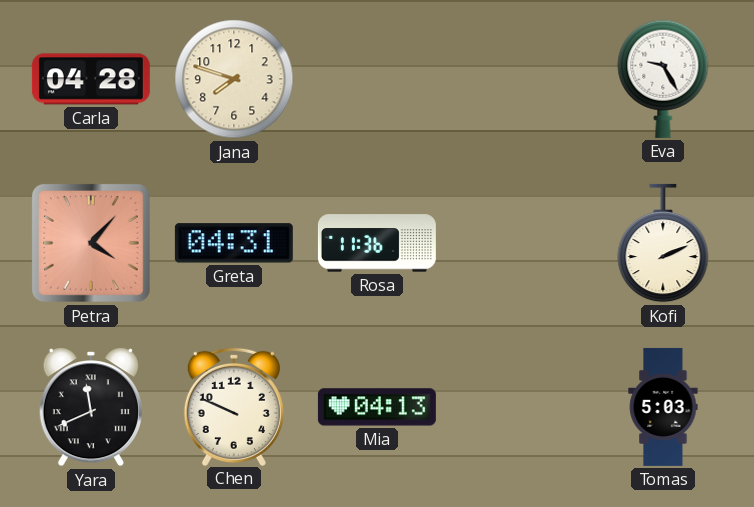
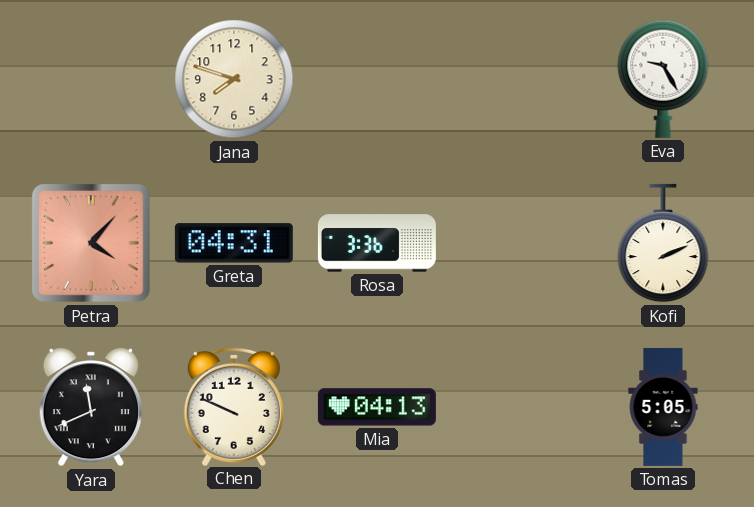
Carla: 04:28 -> none
Rosa: 11:36 -> 3:36
Tomas: 5:03 -> 5:05
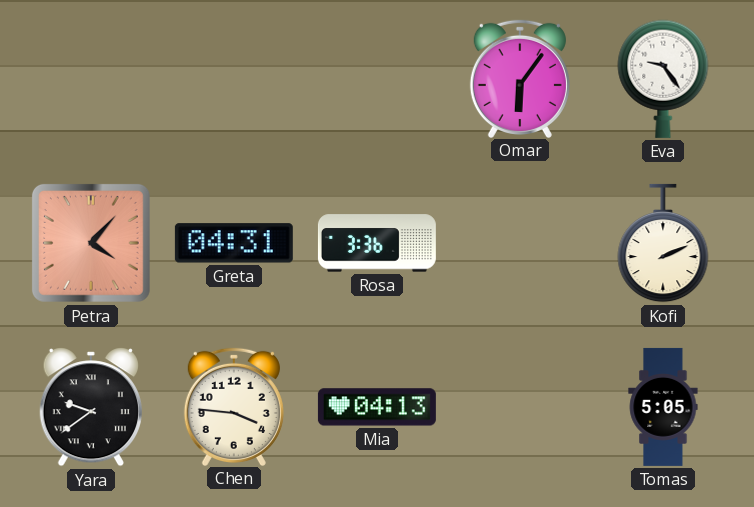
Jana: 7:48 -> none
Omar: none -> 6:06
Eva: 9:25 -> 9:24
Yara: 11:41 -> 9:39
Chen: 9:49 -> 3:46
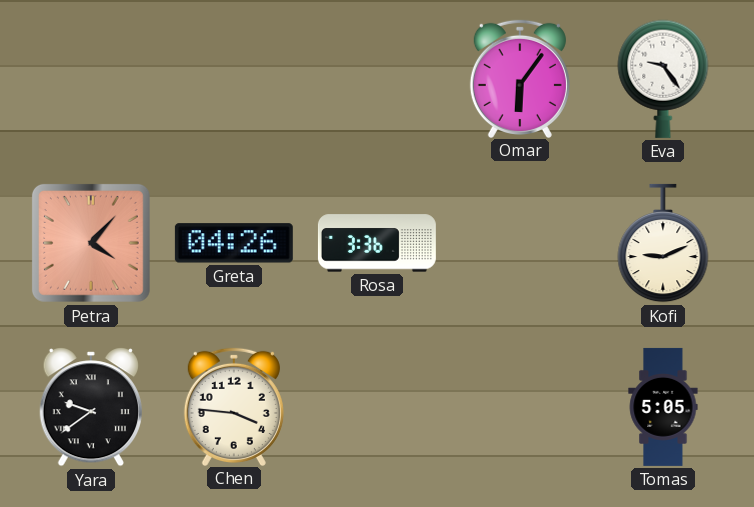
Greta: 04:31 -> 04:26
Kofi: 2:11 -> 9:11
Mia: 04:13 -> none
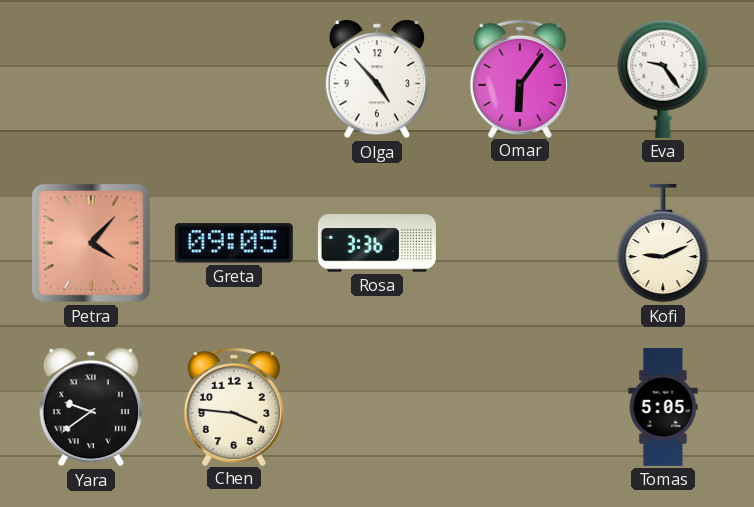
Olga: none -> 4:53
Greta: 04:26 -> 09:05
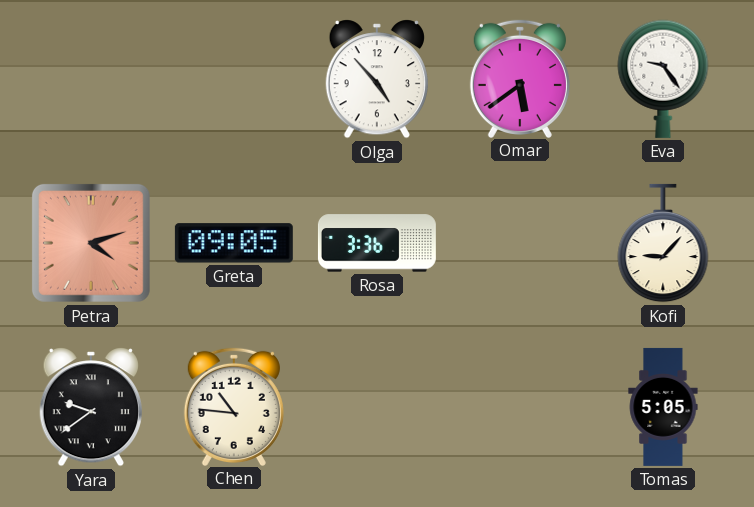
Omar: 6:06 -> 5:39
Petra: 4:07 -> 4:12
Kofi: 9:11 -> 9:07
Chen: 3:46 -> 10:46
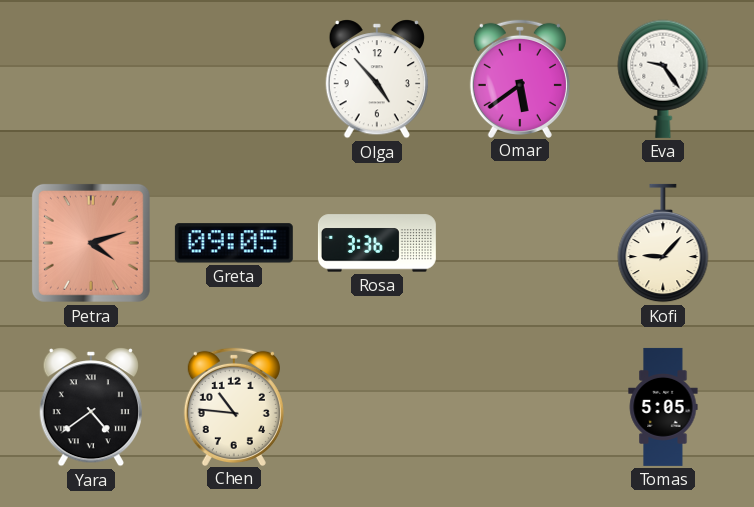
Yara: 9:39 -> 4:39
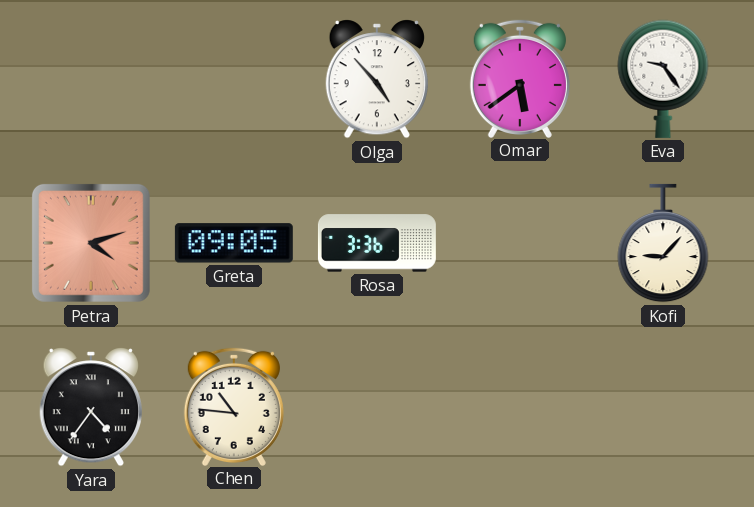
Yara: 4:39 -> 4:36
Tomas: 5:05 -> none
